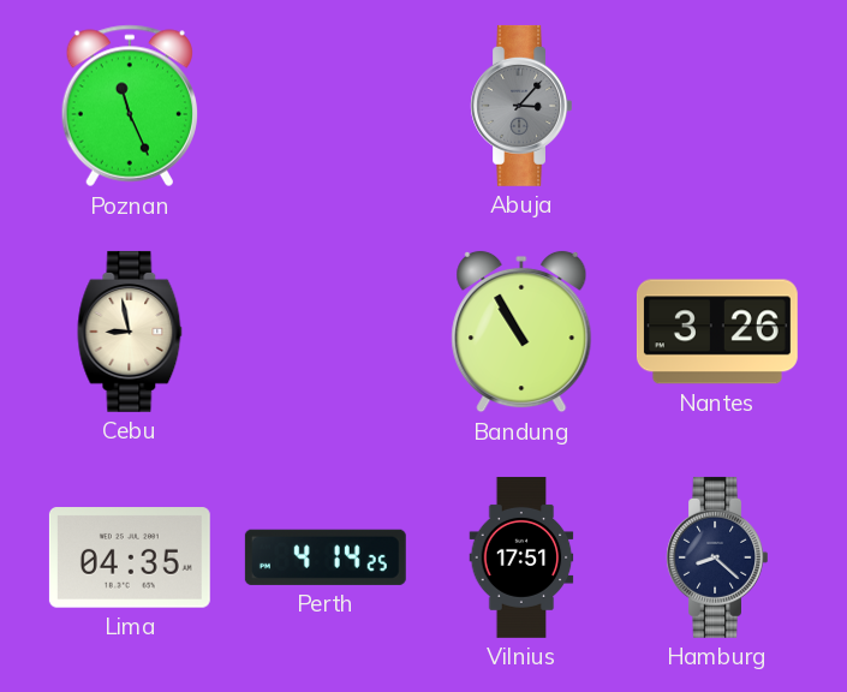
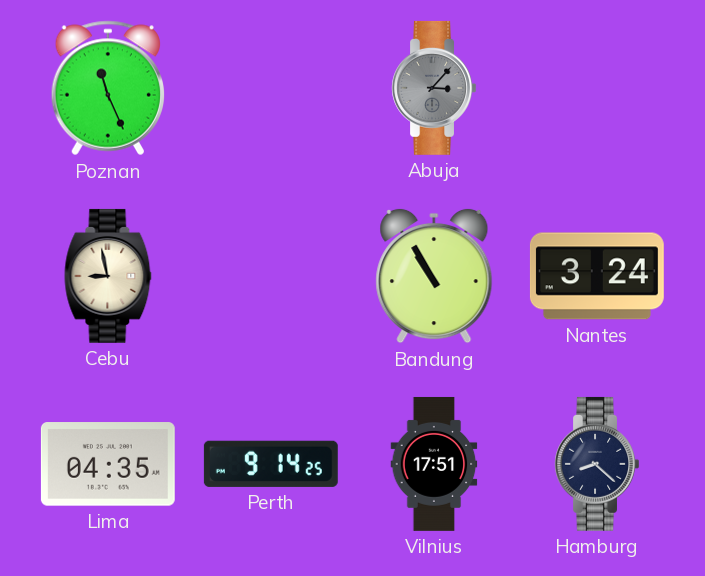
Nantes: 3:26 -> 3:24
Perth: 4:14 -> 9:14
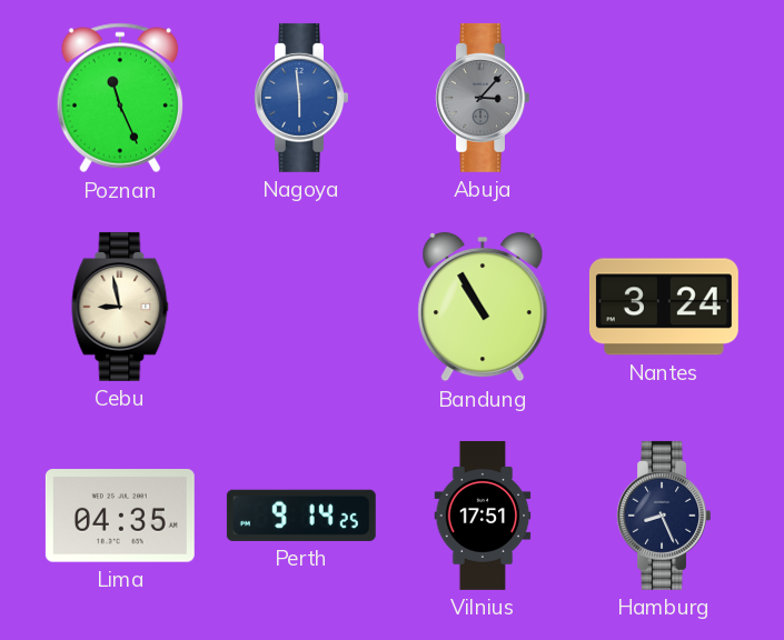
Nagoya: none -> 5:59
Hamburg: 8:22 -> 8:26
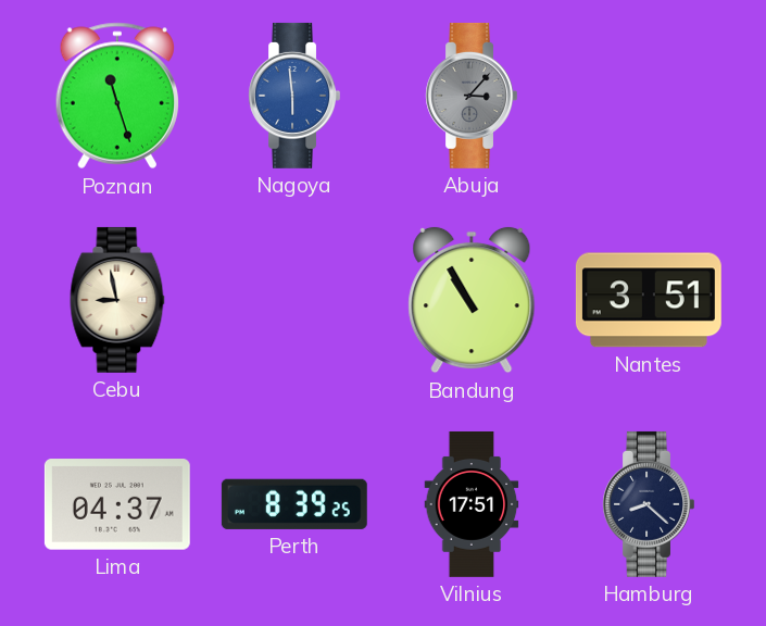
Poznan: 11:26 -> 11:27
Nantes: 3:24 -> 3:51
Lima: 04:35 -> 04:37
Perth: 9:14 -> 8:39
Hamburg: 8:26 -> 8:22
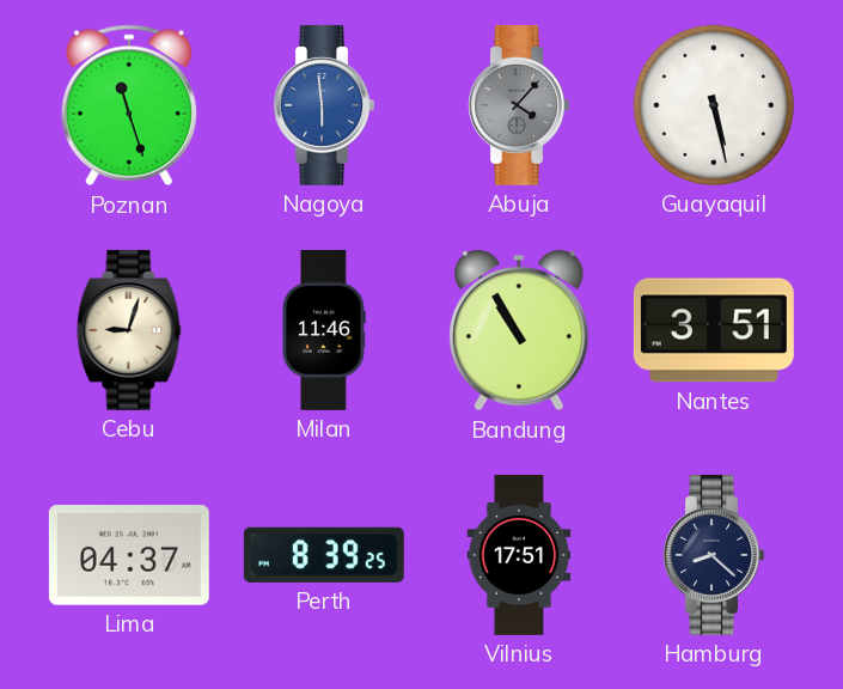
Abuja: 3:07 -> 4:07
Guayaquil: none -> 5:28
Cebu: 8:58 -> 9:03
Milan: none -> 11:46
